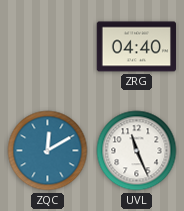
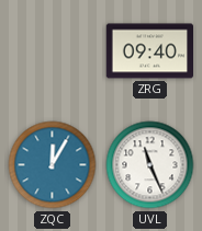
ZRG: 04:40 -> 09:40
ZQC: 12:10 -> 12:05
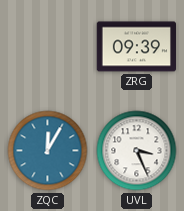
ZRG: 09:40 -> 09:39
UVL: 11:26 -> 3:26
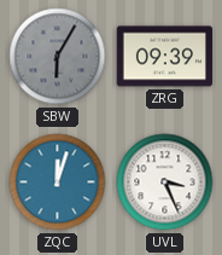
SBW: none -> 6:05
ZQC: 12:05 -> 12:03
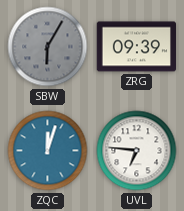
UVL: 3:26 -> 6:46
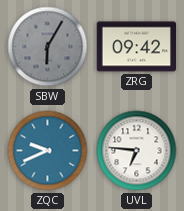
ZRG: 09:39 -> 09:42
ZQC: 12:03 -> 9:41
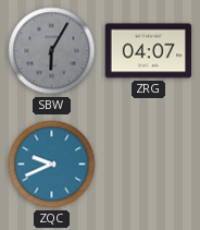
ZRG: 09:42 -> 04:07
UVL: 6:46 -> none
